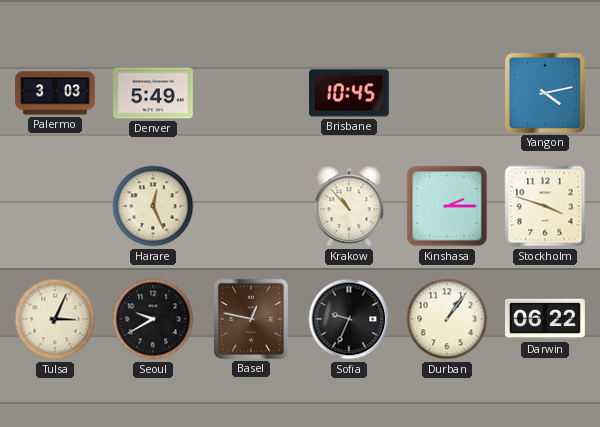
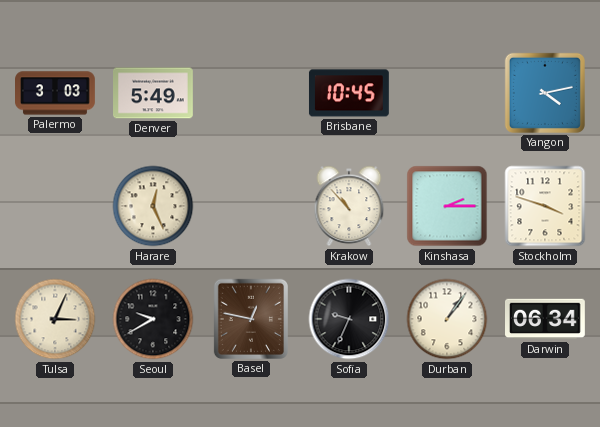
Darwin: 06:22 -> 06:34
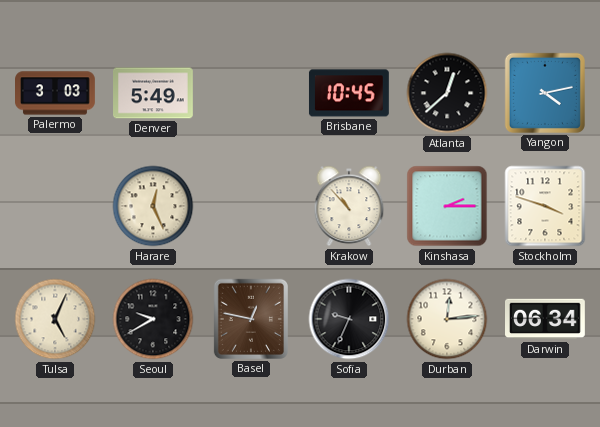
Atlanta: none -> 12:38
Tulsa: 3:04 -> 5:04
Durban: 1:06 -> 12:14
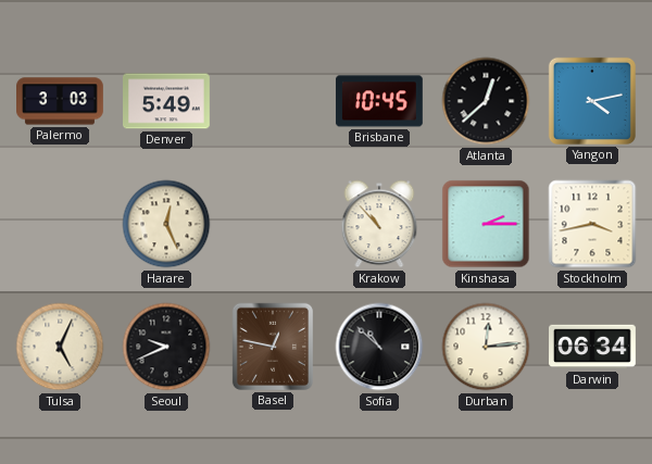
Stockholm: 3:48 -> 3:43
Seoul: 9:40 -> 9:41
Sofia: 9:34 -> 10:52
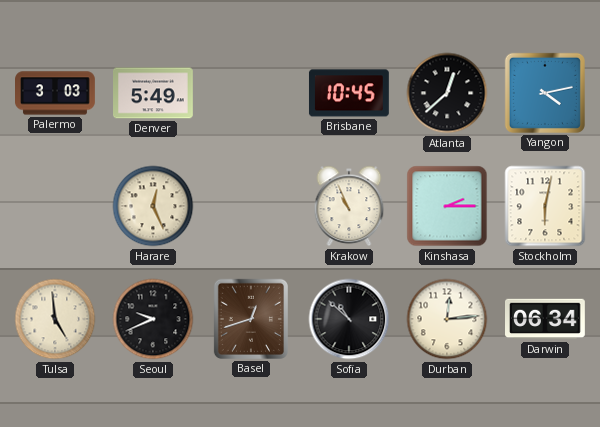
Krakow: 10:53 -> 10:56
Stockholm: 3:43 -> 6:02
Tulsa: 5:04 -> 4:59
Basel: 12:47 -> 12:42
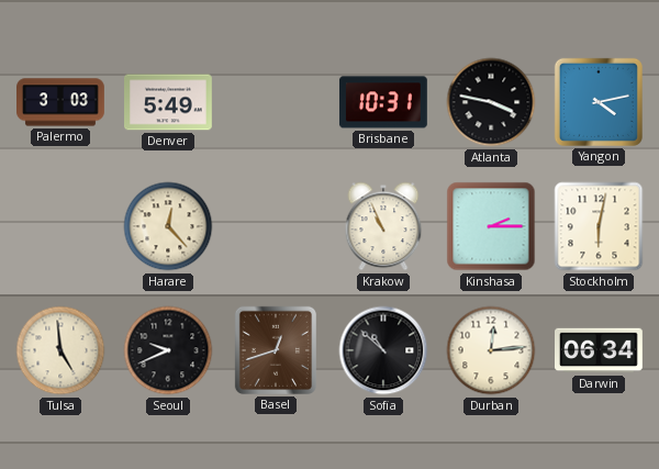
Brisbane: 10:45 -> 10:31
Atlanta: 12:38 -> 3:47
Harare: 12:26 -> 12:23
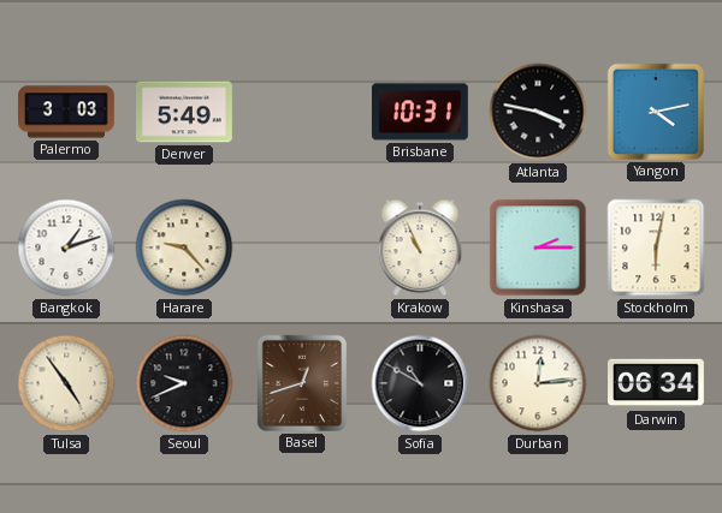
Bangkok: none -> 1:12
Harare: 12:23 -> 9:23
Tulsa: 4:59 -> 4:54
Sofia: 10:52 -> 10:50
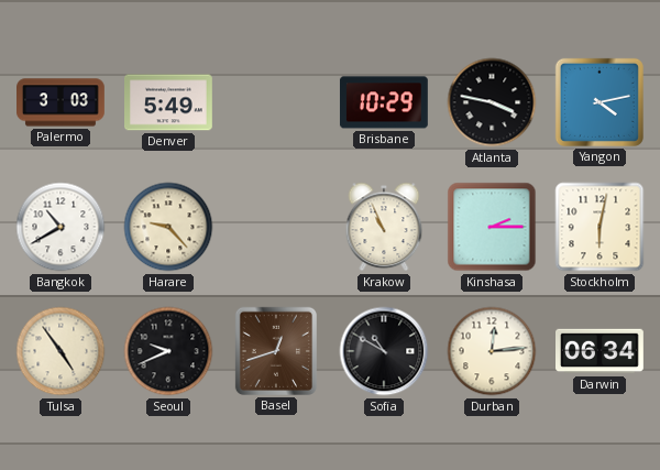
Brisbane: 10:31 -> 10:29
Bangkok: 1:12 -> 10:40
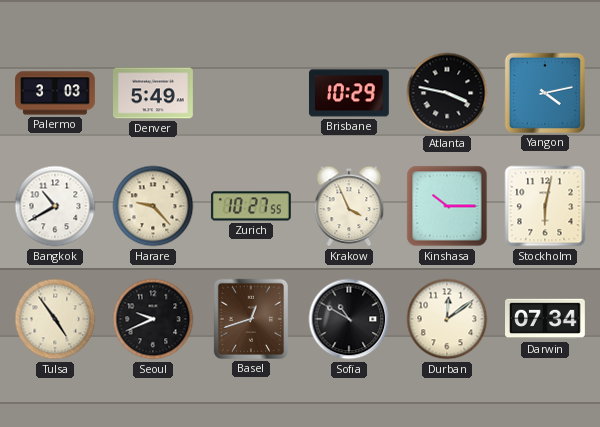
Zurich: none -> 10:27
Krakow: 10:56 -> 3:56
Kinshasa: 2:15 -> 10:15
Durban: 12:14 -> 12:09
Darwin: 06:34 -> 07:34
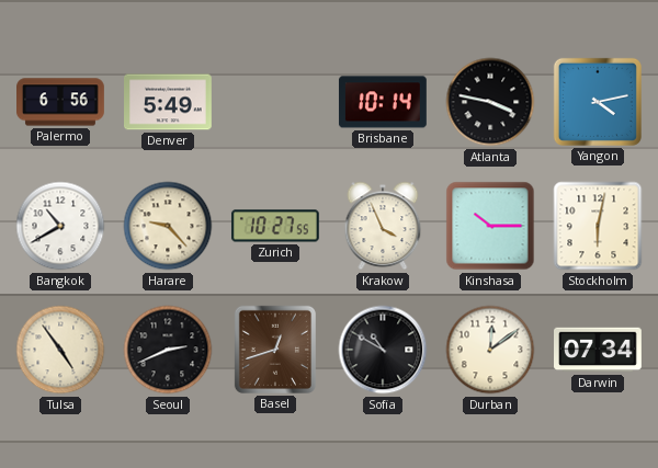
Palermo: 3:03 -> 6:56
Brisbane: 10:29 -> 10:14
Seoul: 9:41 -> 2:41
